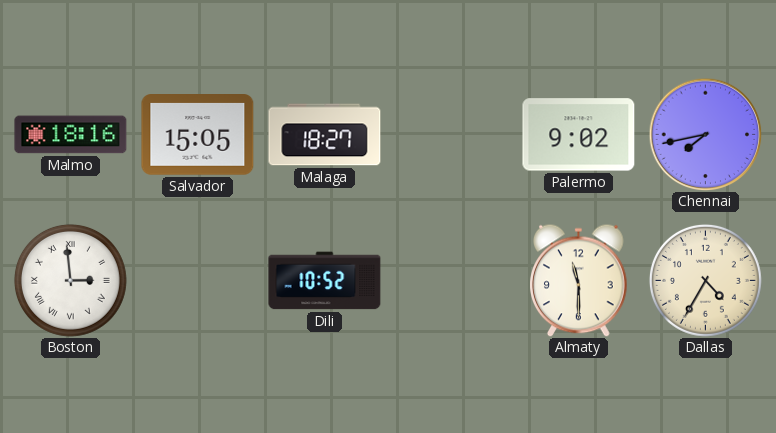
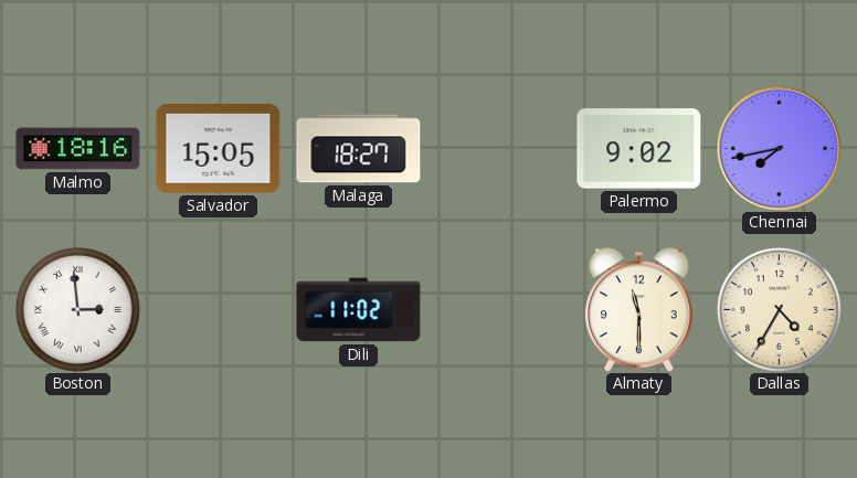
Dili: 10:52 -> 11:02
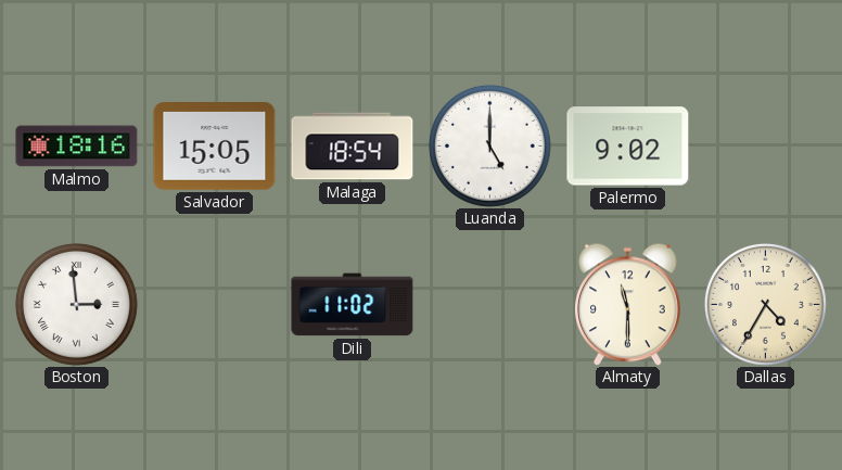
Malaga: 18:27 -> 18:54
Luanda: none -> 5:00
Chennai: 7:43 -> none
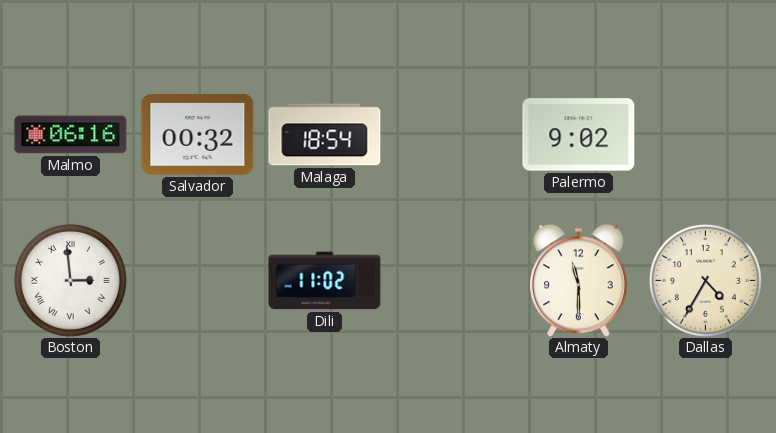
Malmo: 18:16 -> 06:16
Salvador: 15:05 -> 00:32
Luanda: 5:00 -> none
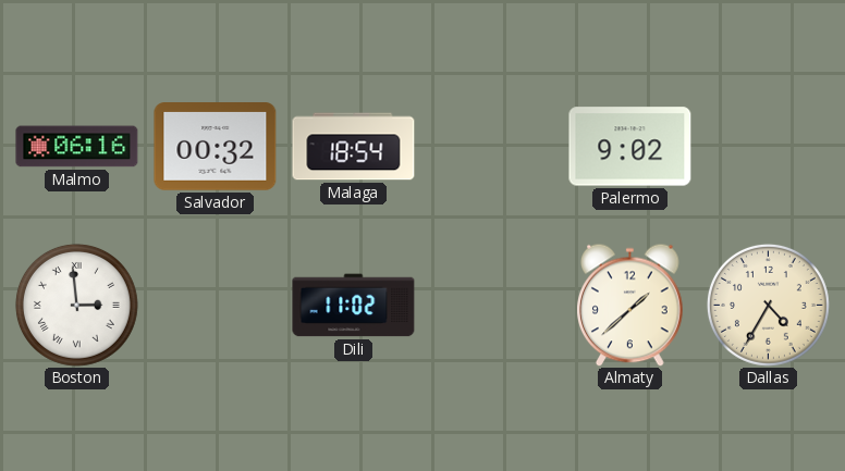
Almaty: 11:30 -> 1:38
